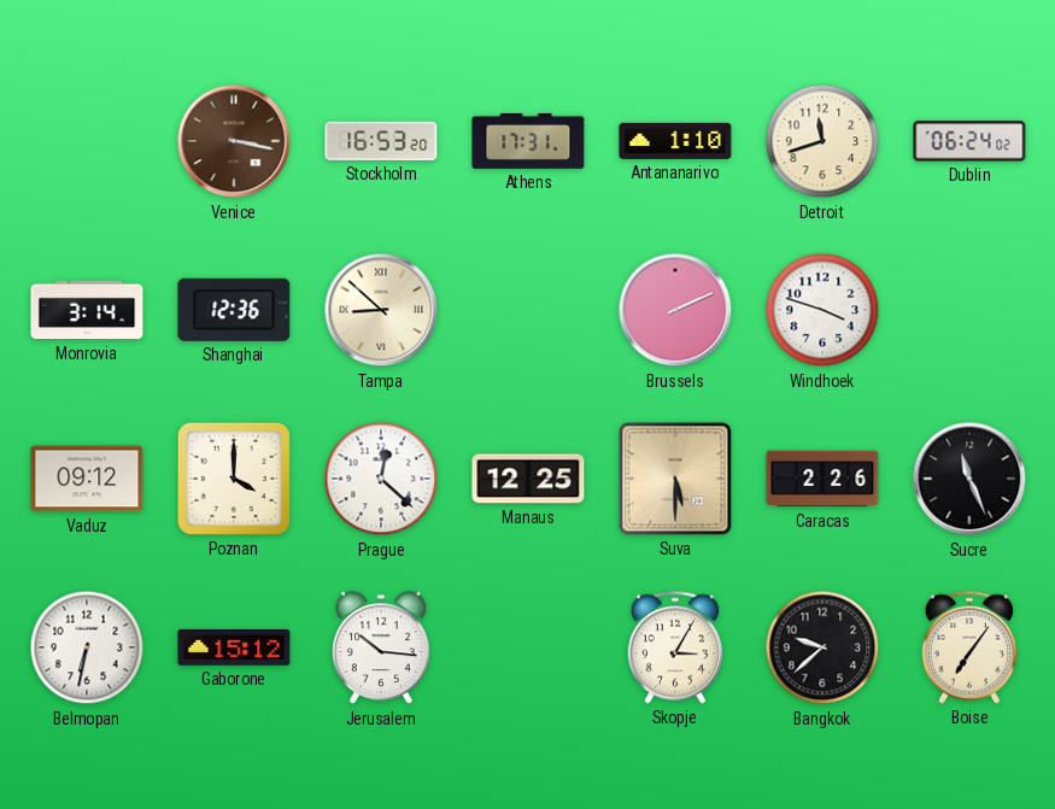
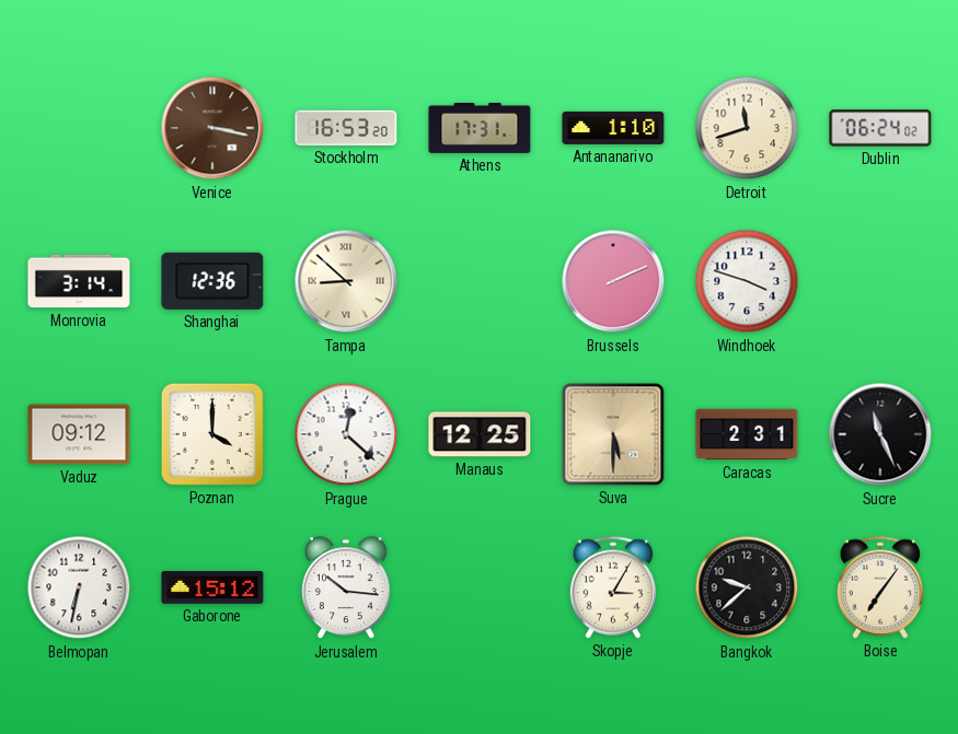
Caracas: 2:26 -> 2:31
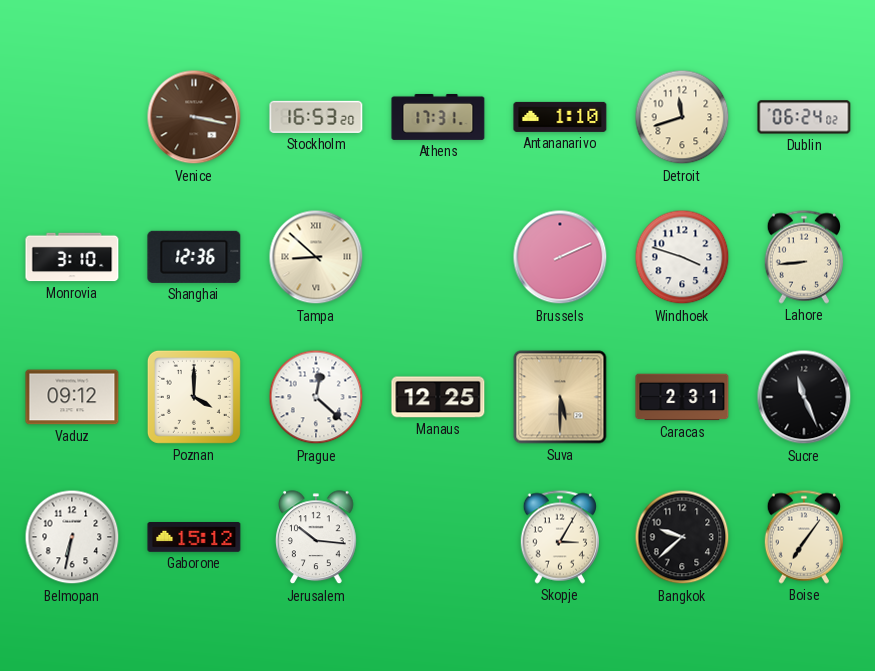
Monrovia: 3:14 -> 3:10
Lahore: none -> 8:44
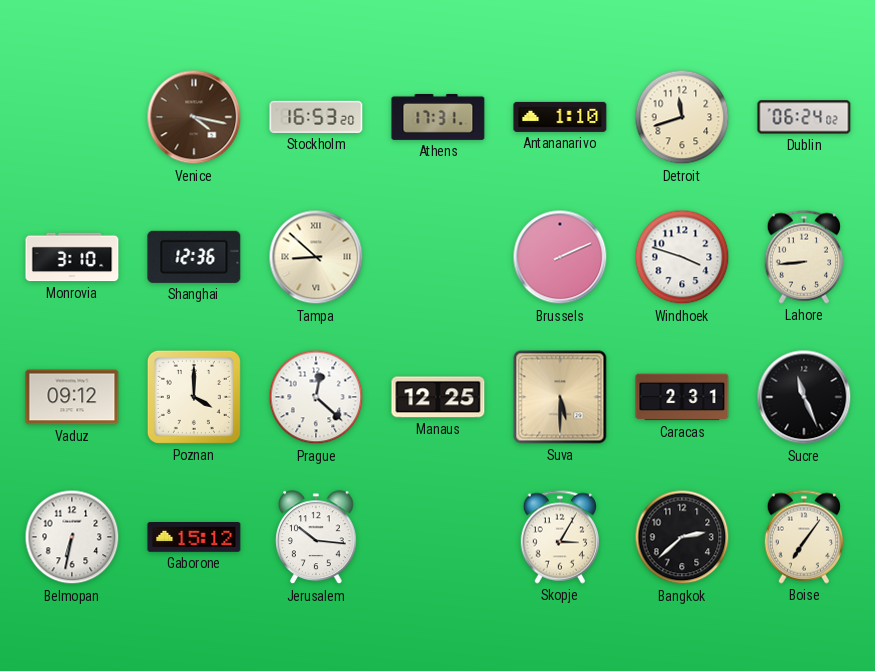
Venice: 3:17 -> 4:17
Bangkok: 9:38 -> 2:38
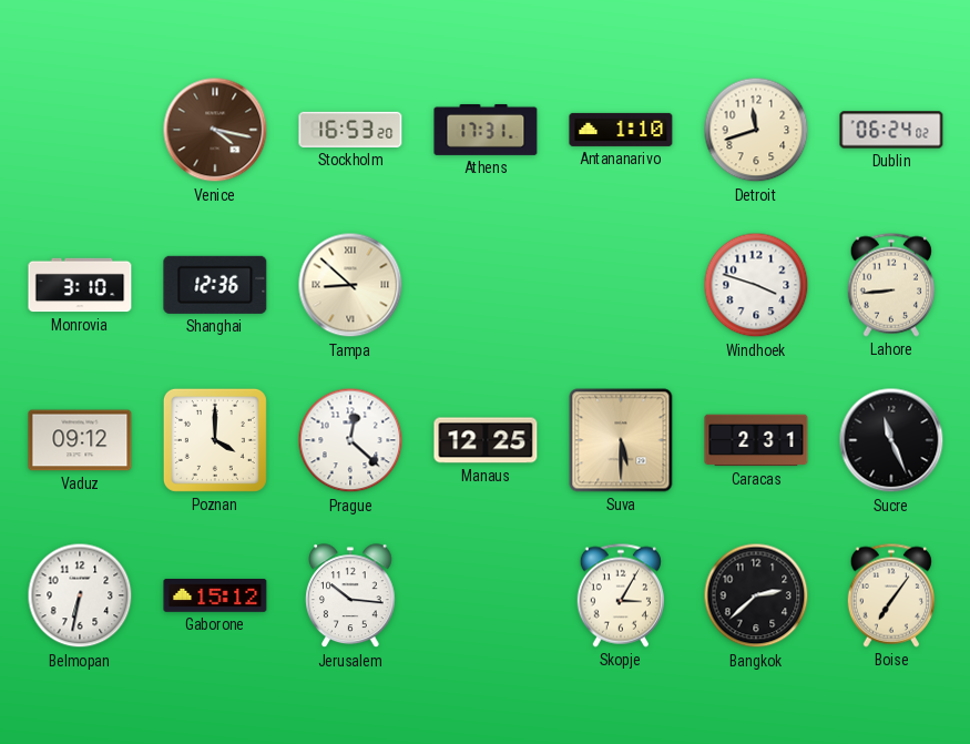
Brussels: 2:11 -> none
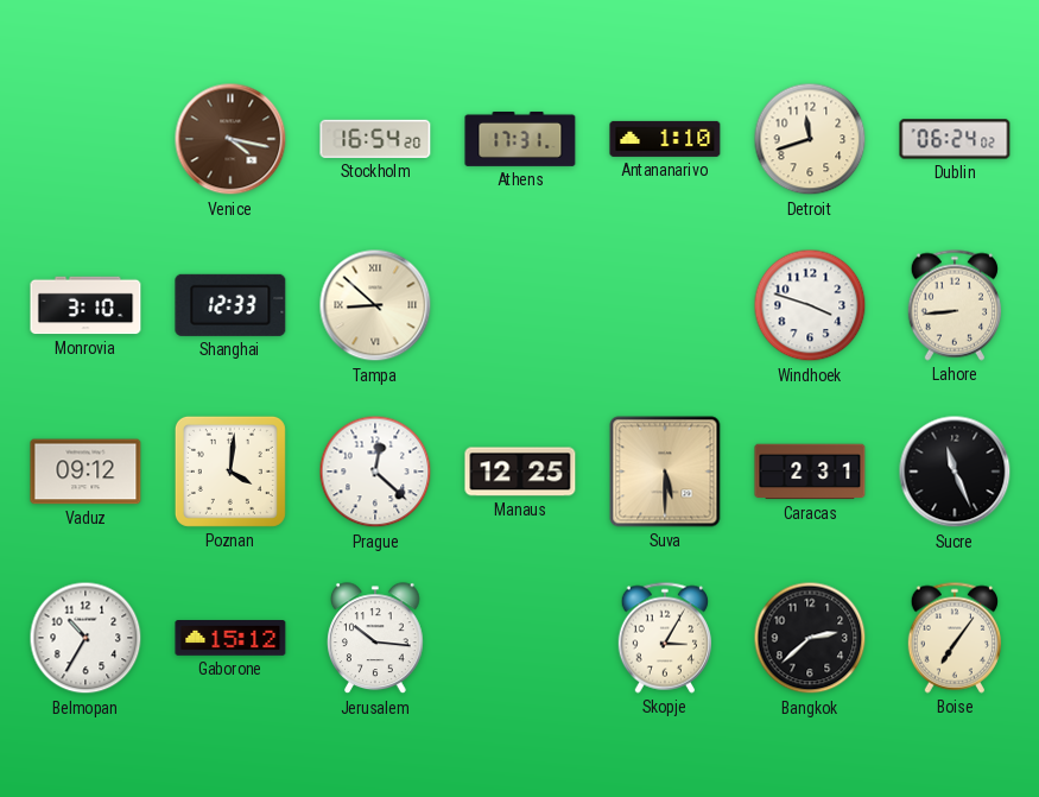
Stockholm: 16:53 -> 16:54
Shanghai: 12:36 -> 12:33
Poznan: 4:00 -> 4:01
Belmopan: 6:32 -> 10:35
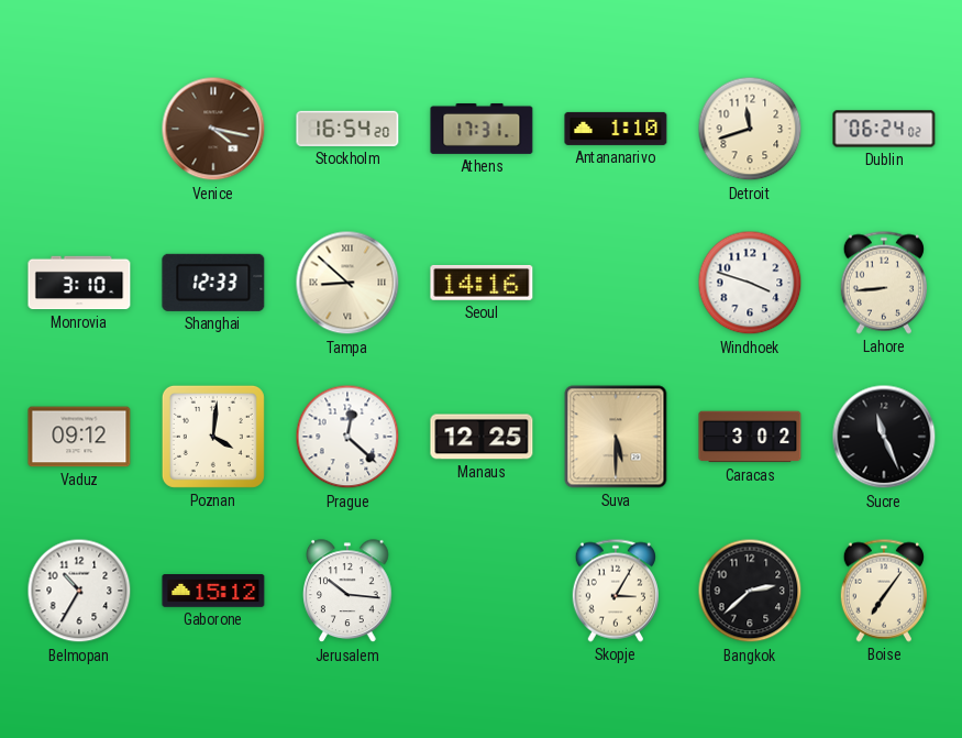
Seoul: none -> 14:16
Caracas: 2:31 -> 3:02
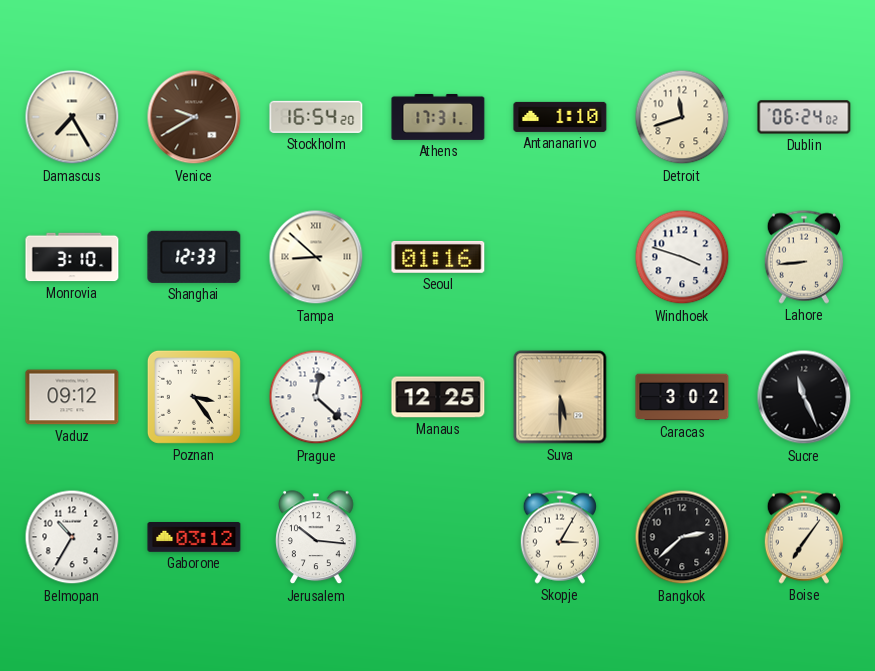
Damascus: none -> 7:25
Venice: 4:17 -> 9:40
Seoul: 14:16 -> 01:16
Poznan: 4:01 -> 3:24
Gaborone: 15:12 -> 03:12
